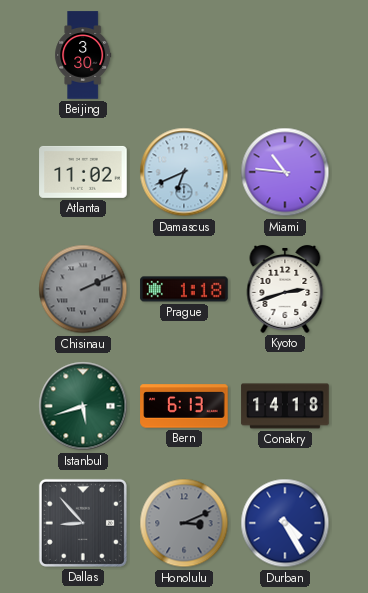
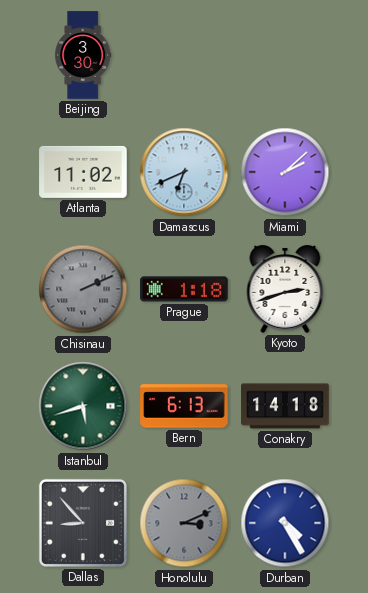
Miami: 10:46 -> 2:08
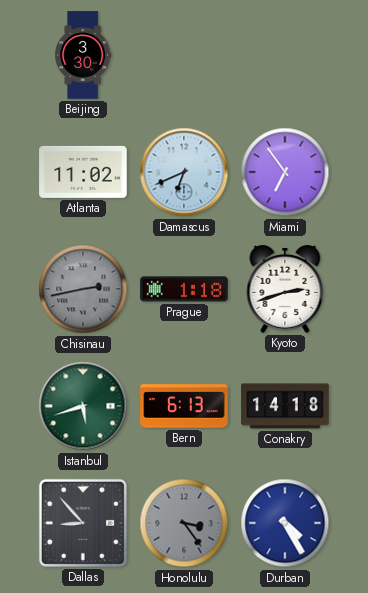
Miami: 2:08 -> 6:54
Chisinau: 2:11 -> 2:43
Honolulu: 3:11 -> 3:24
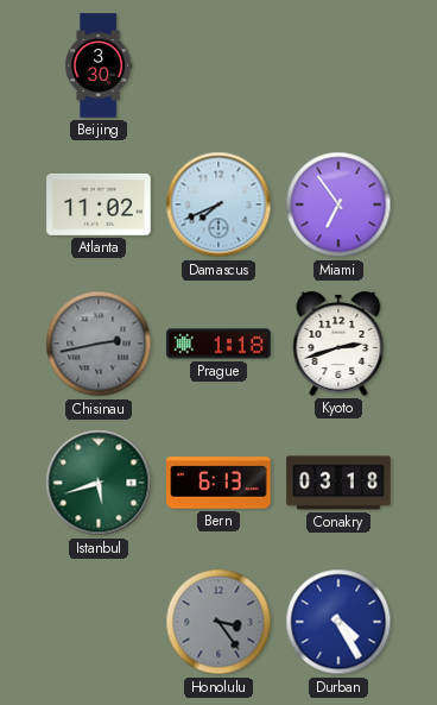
Damascus: 6:41 -> 7:41
Conakry: 14:18 -> 03:18
Dallas: 8:53 -> none
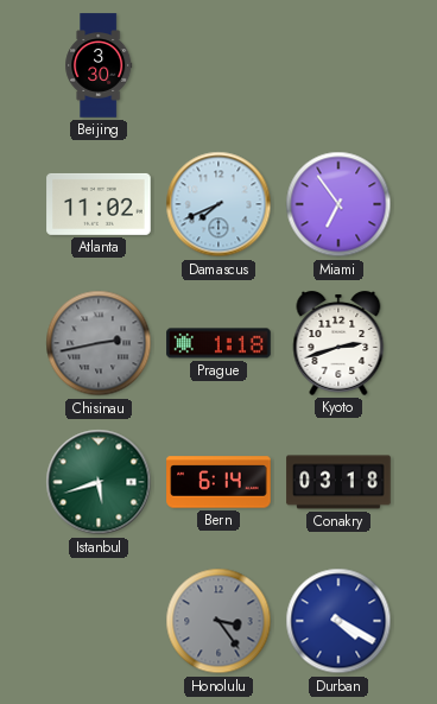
Bern: 6:13 -> 6:14
Durban: 4:25 -> 4:20
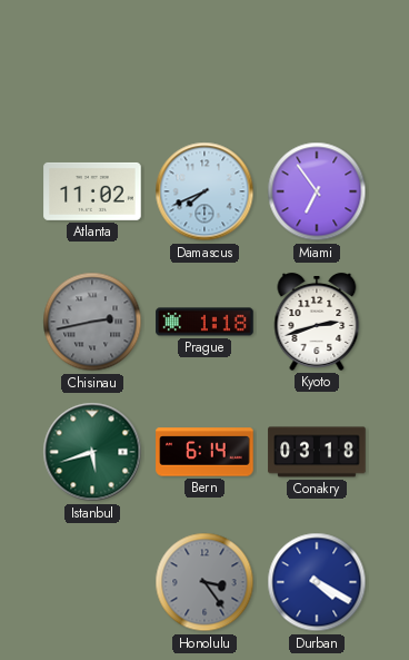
Beijing: 3:30 -> none
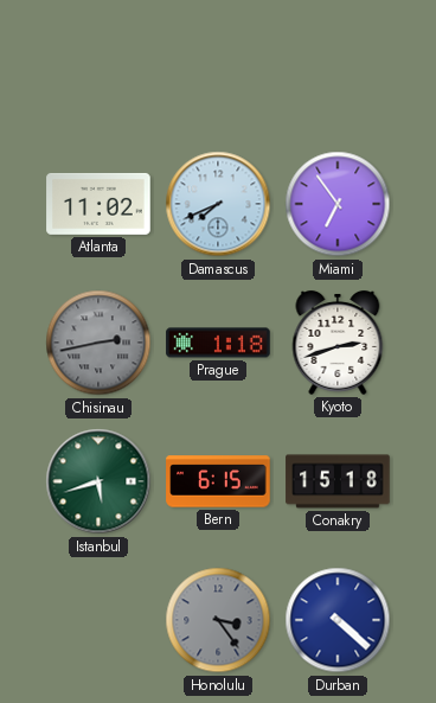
Bern: 6:14 -> 6:15
Conakry: 03:18 -> 15:18
Durban: 4:20 -> 4:22
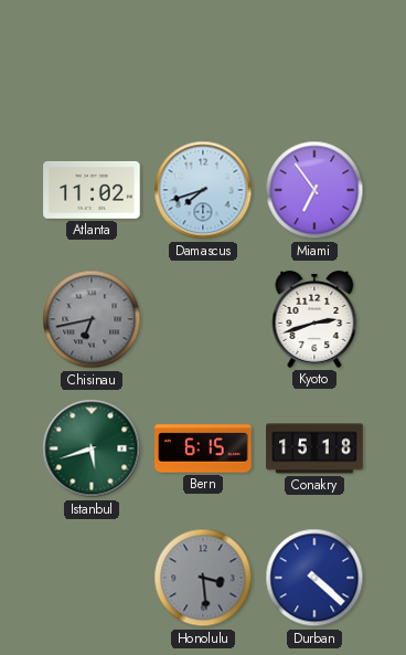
Damascus: 7:41 -> 7:42
Chisinau: 2:43 -> 6:43
Prague: 1:18 -> none
Honolulu: 3:24 -> 3:29
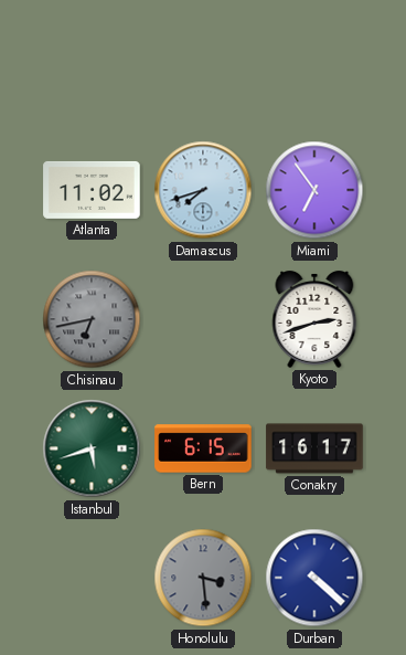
Conakry: 15:18 -> 16:17
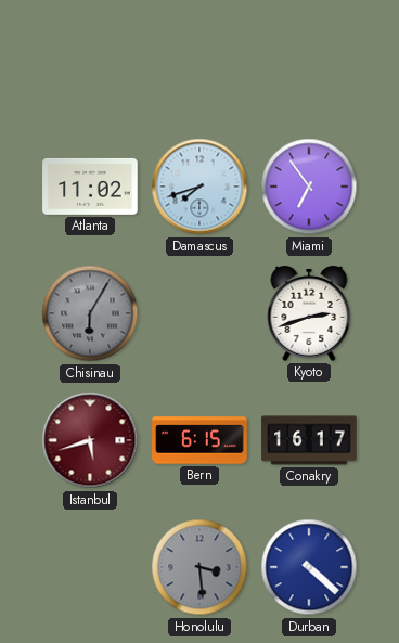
Chisinau: 6:43 -> 6:05
Istanbul dial: green -> burgundy
